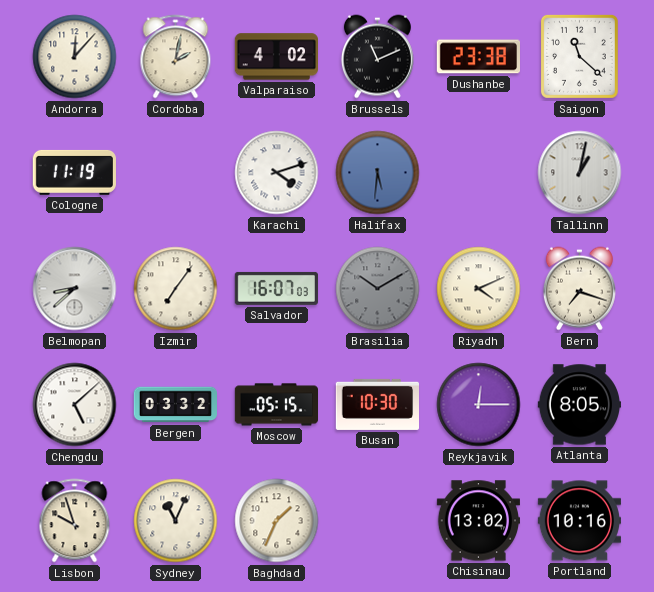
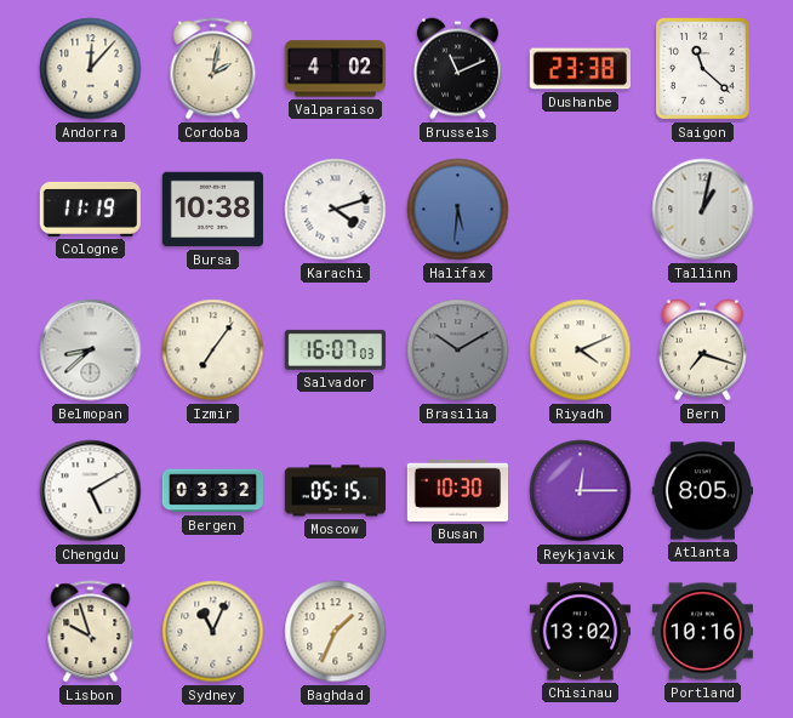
Bursa: none -> 10:38
Chengdu: 5:08 -> 5:10
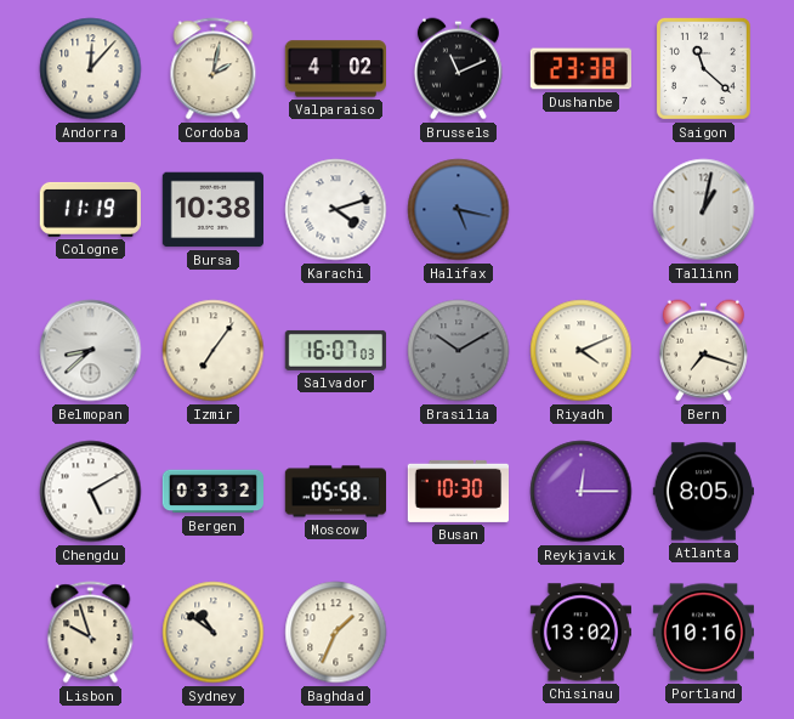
Halifax: 5:31 -> 5:17
Moscow: 05:15 -> 05:58
Sydney: 11:04 -> 10:51
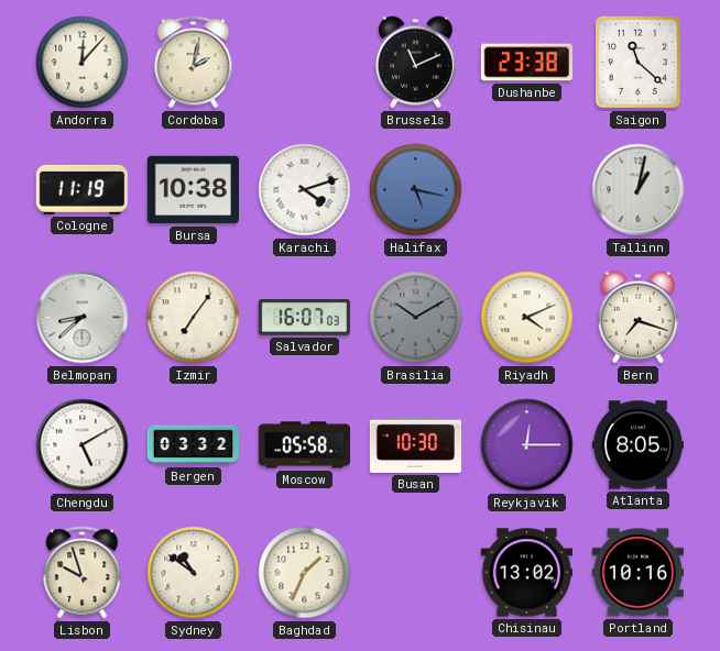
Valparaiso: 4:02 -> none
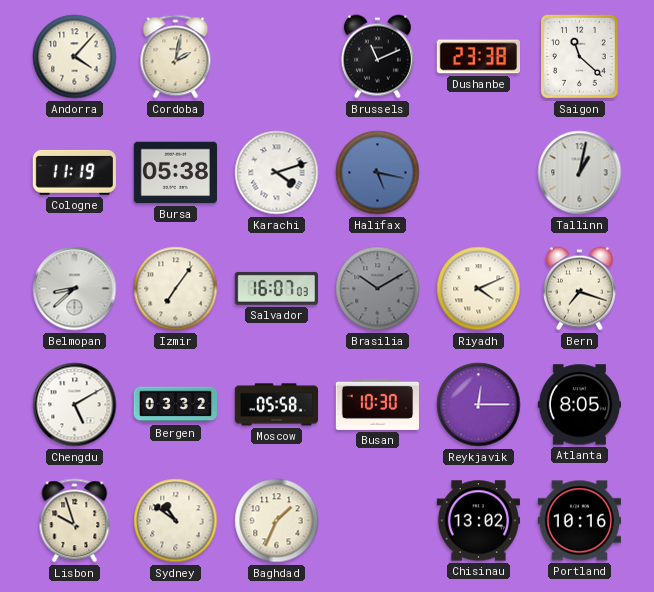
Andorra: 12:07 -> 4:07
Bursa: 10:38 -> 05:38
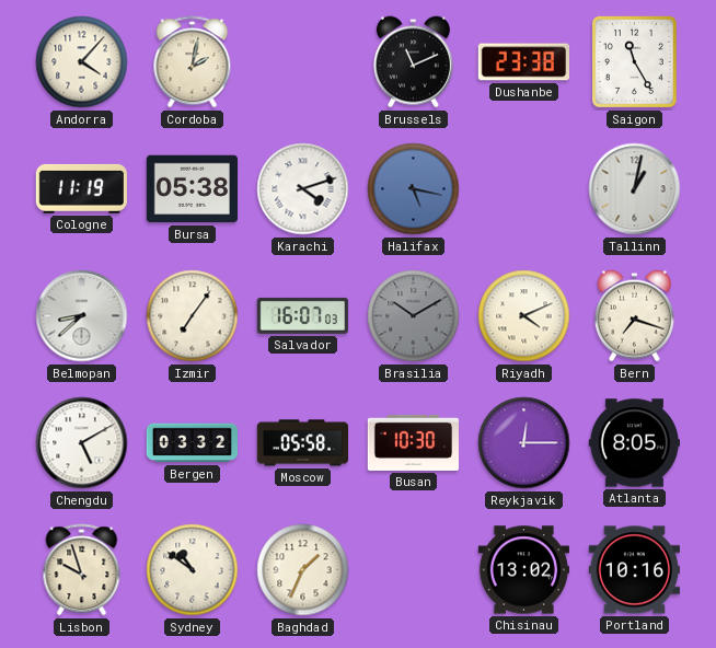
Saigon: 11:22 -> 11:25
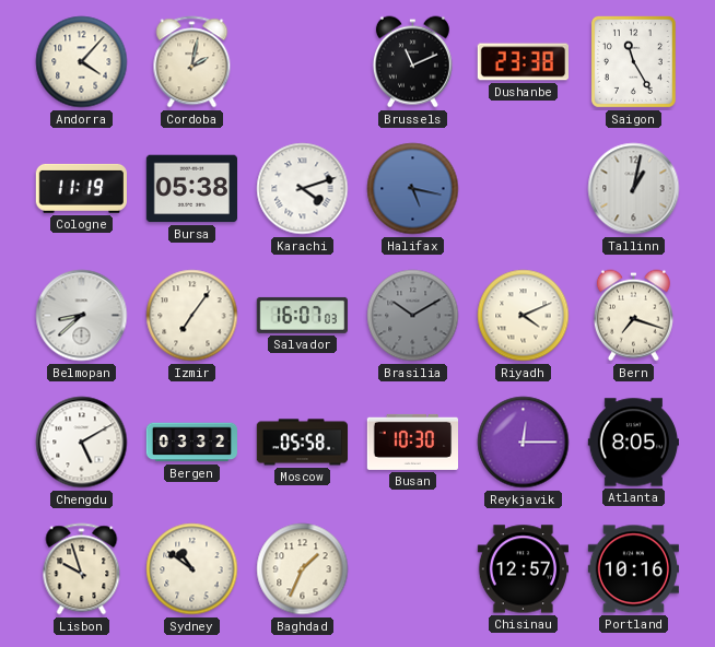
Chisinau: 13:02 -> 12:57
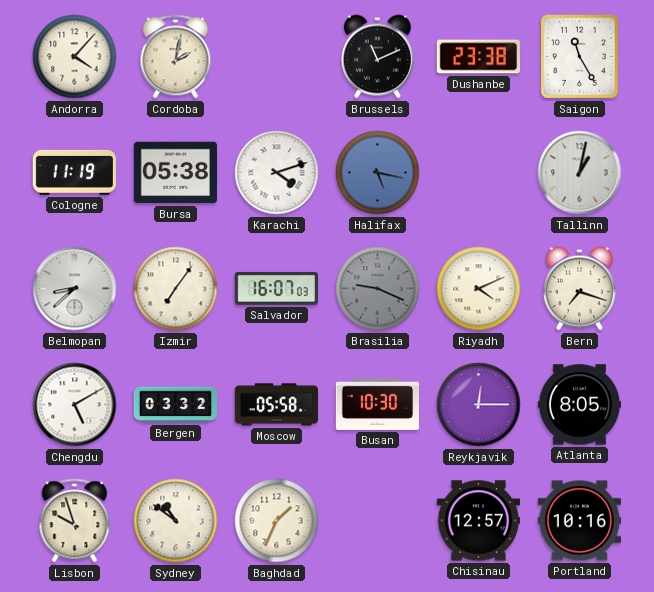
Brasilia: 10:10 -> 9:19
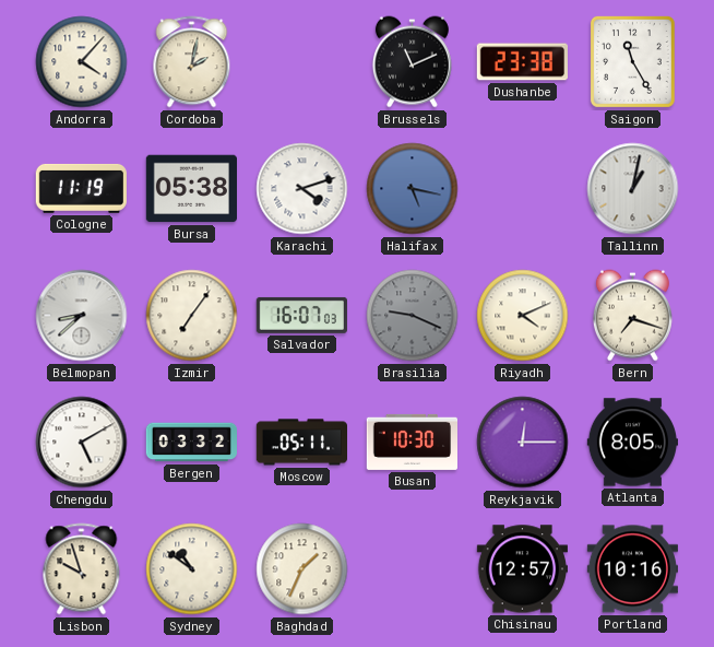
Moscow: 05:58 -> 05:11
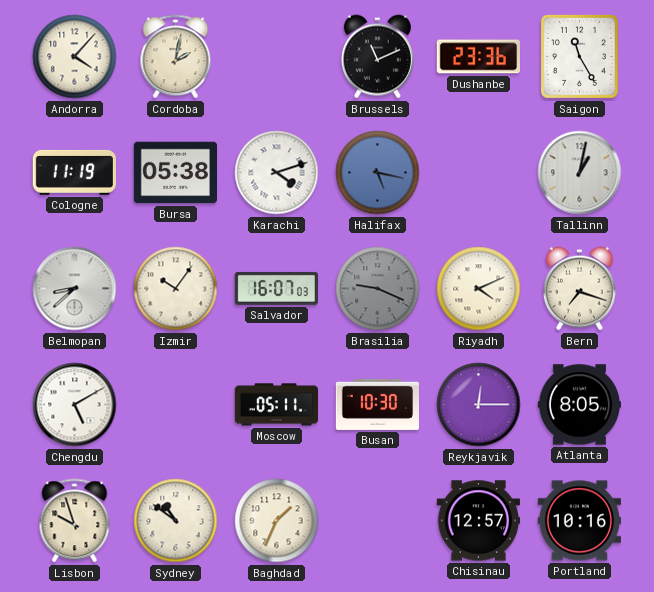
Dushanbe: 23:38 -> 23:36
Izmir: 7:06 -> 10:06
Bergen: 03:32 -> none
